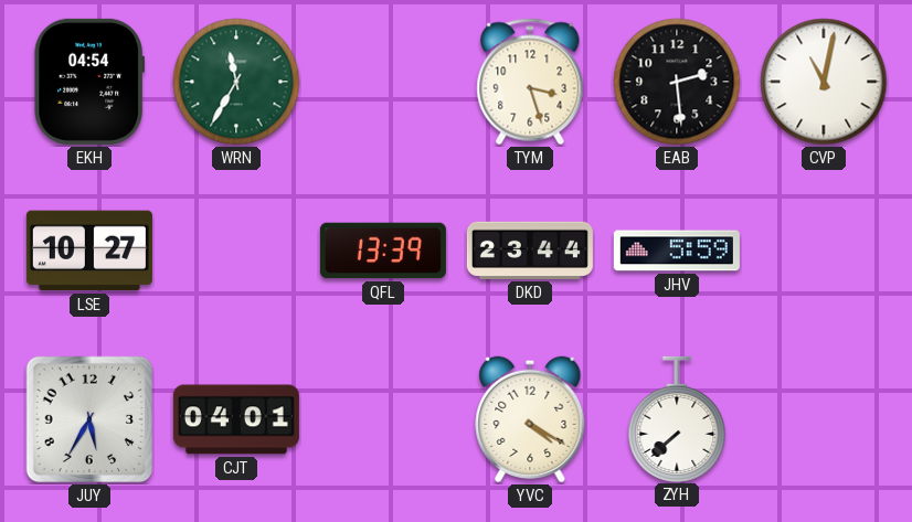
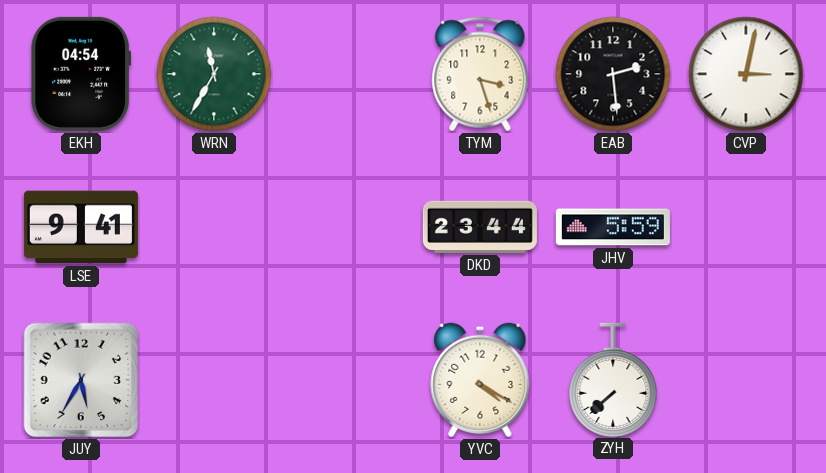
CVP: 11:02 -> 3:02
LSE: 10:27 -> 9:41
QFL: 13:39 -> none
CJT: 04:01 -> none
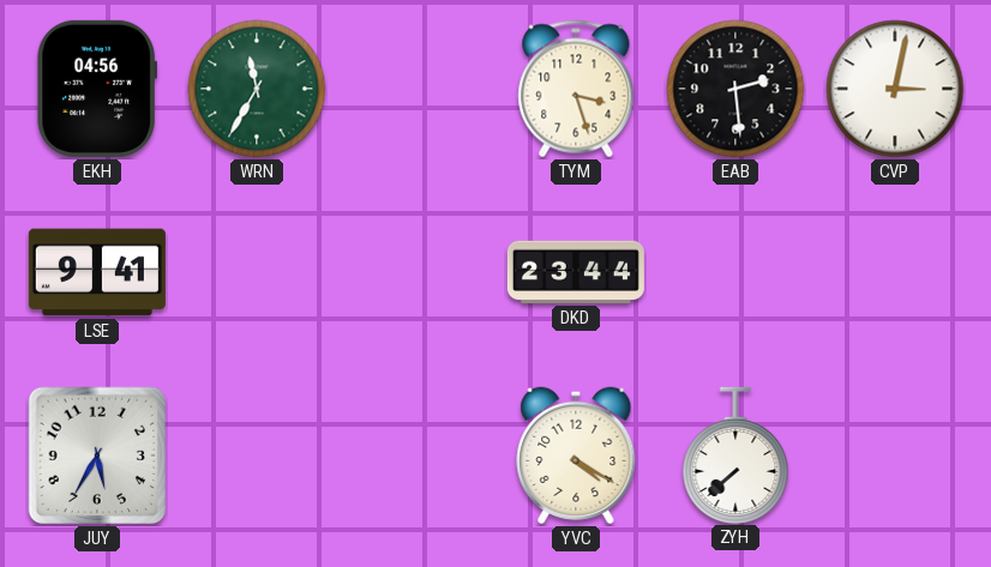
EKH: 04:54 -> 04:56
JHV: 5:59 -> none
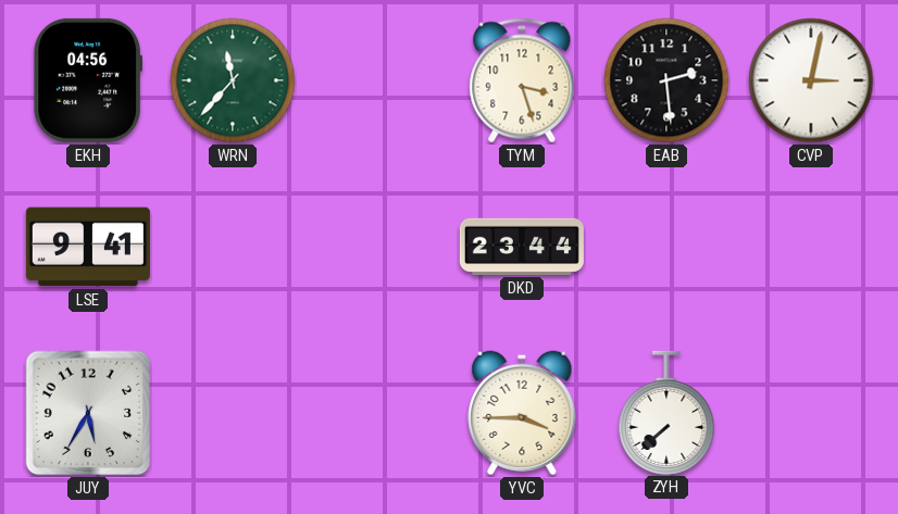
WRN: 11:35 -> 11:37
YVC: 4:20 -> 3:45
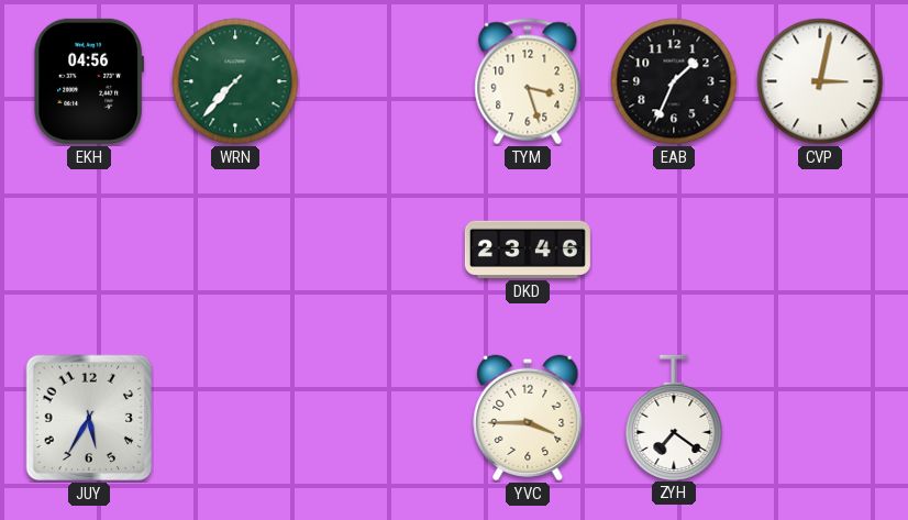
WRN: 11:37 -> 7:37
EAB: 2:29 -> 1:34
LSE: 9:41 -> none
DKD: 23:44 -> 23:46
ZYH: 7:38 -> 7:21
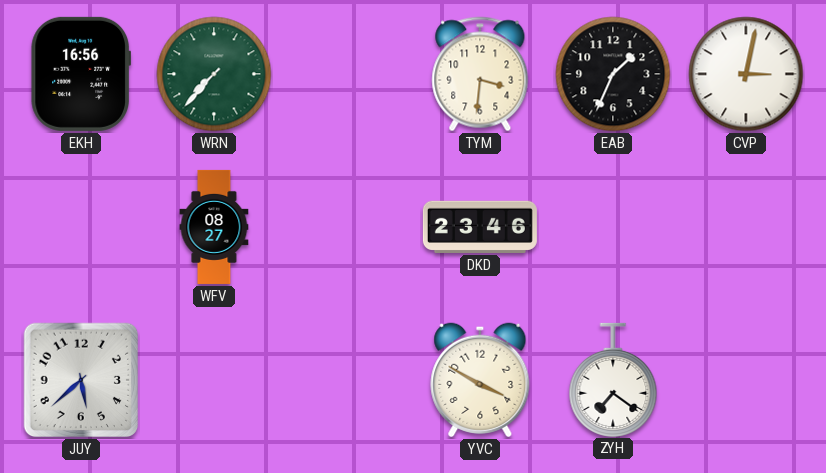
EKH: 04:56 -> 16:56
TYM: 3:27 -> 3:31
WFV: none -> 08:27
JUY: 5:35 -> 5:38
YVC: 3:45 -> 3:50
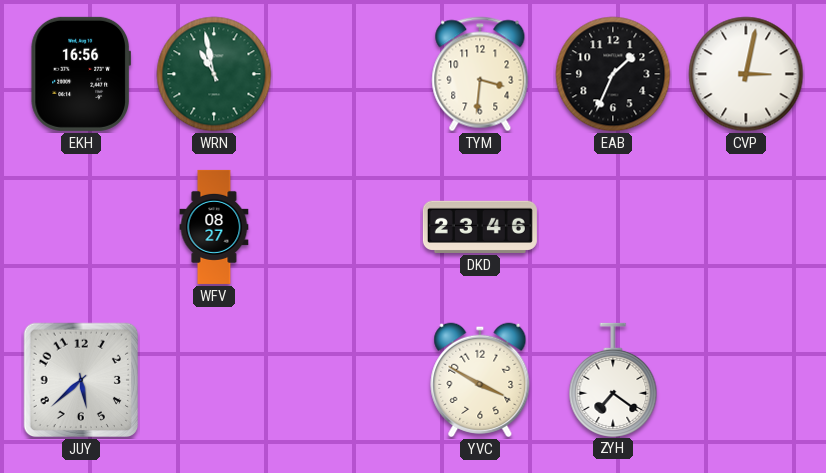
WRN: 7:37 -> 10:58
